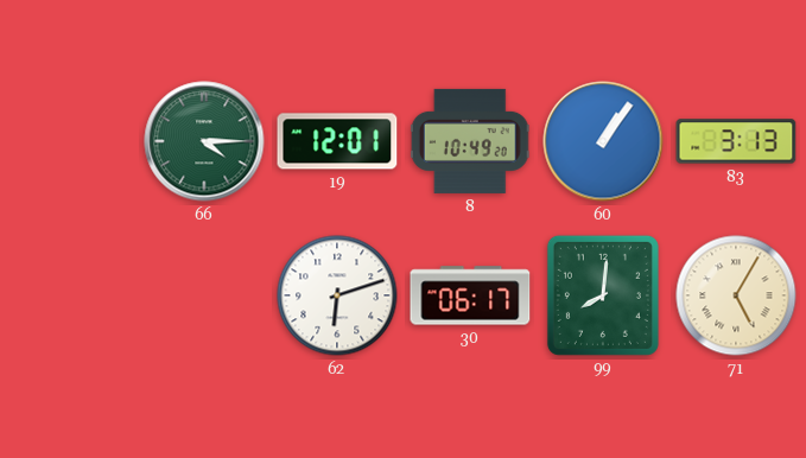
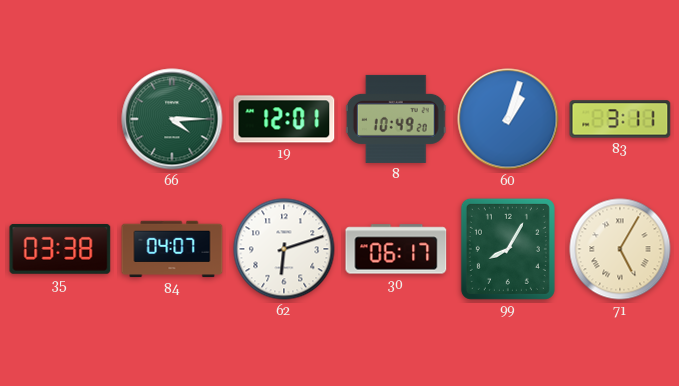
60: 1:06 -> 1:03
83: 3:13 -> 3:11
35: none -> 03:38
84: none -> 04:07
99: 8:01 -> 8:05
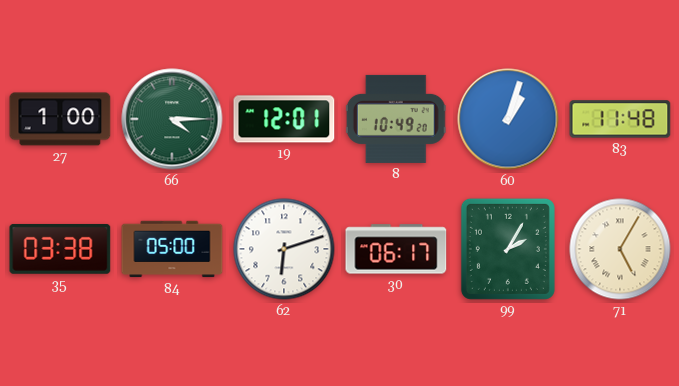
27: none -> 1:00
83: 3:11 -> 11:48
84: 04:07 -> 05:00
99: 8:05 -> 2:05
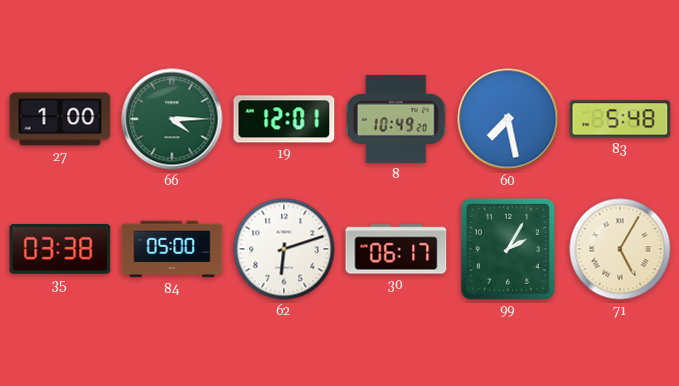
60: 1:03 -> 7:28
83: 11:48 -> 5:48
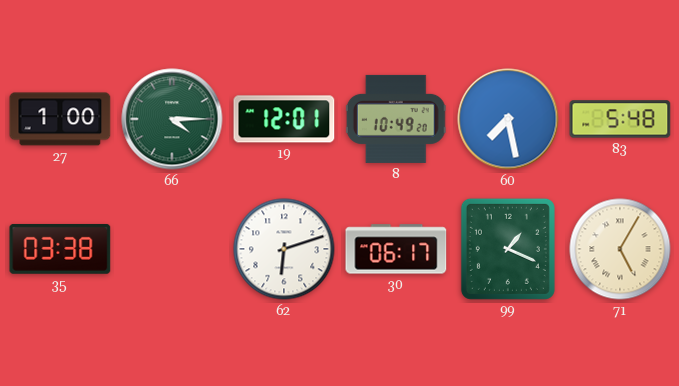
84: 05:00 -> none
99: 2:05 -> 1:19
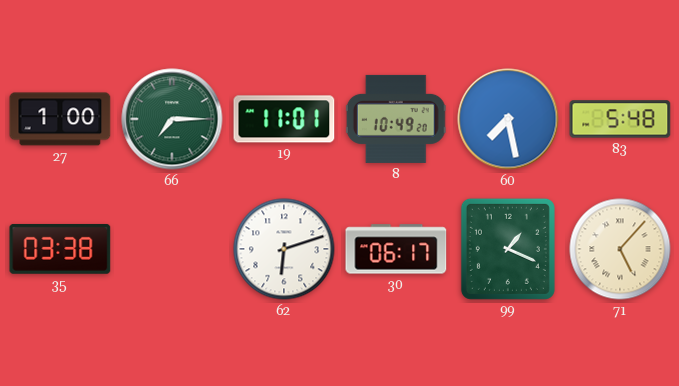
66: 4:15 -> 7:15
19: 12:01 -> 11:01
71: 5:05 -> 5:07
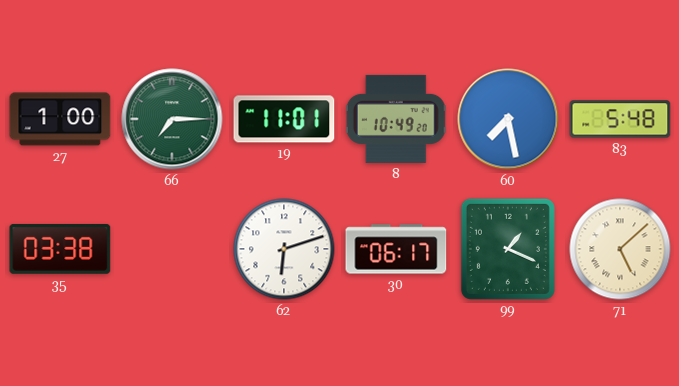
71: 5:07 -> 5:08
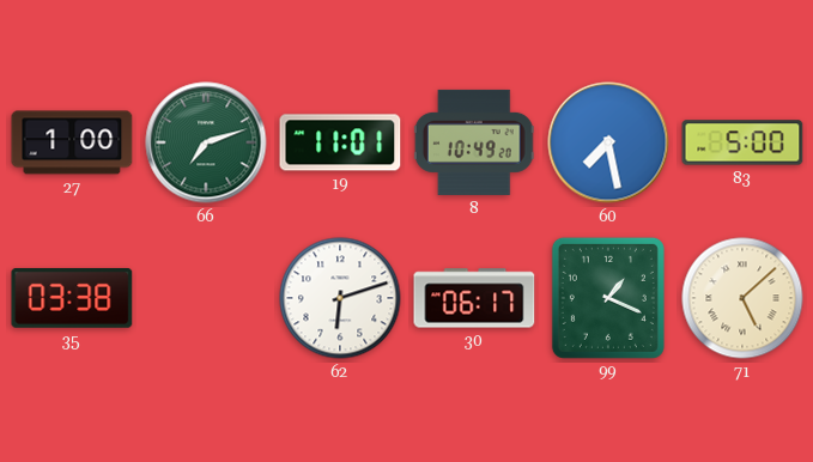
66: 7:15 -> 7:12
83: 5:48 -> 5:00
